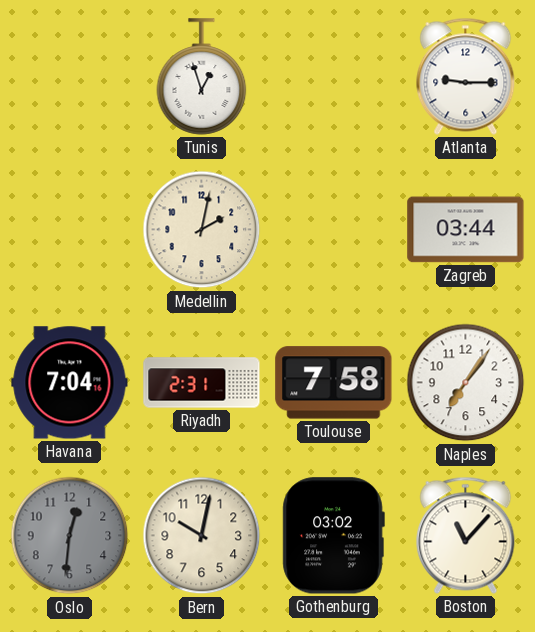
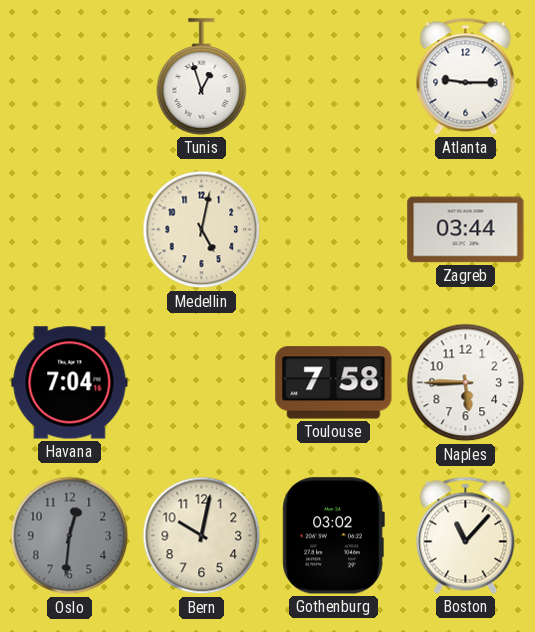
Medellin: 2:02 -> 5:02
Riyadh: 2:31 -> none
Naples: 7:06 -> 5:45
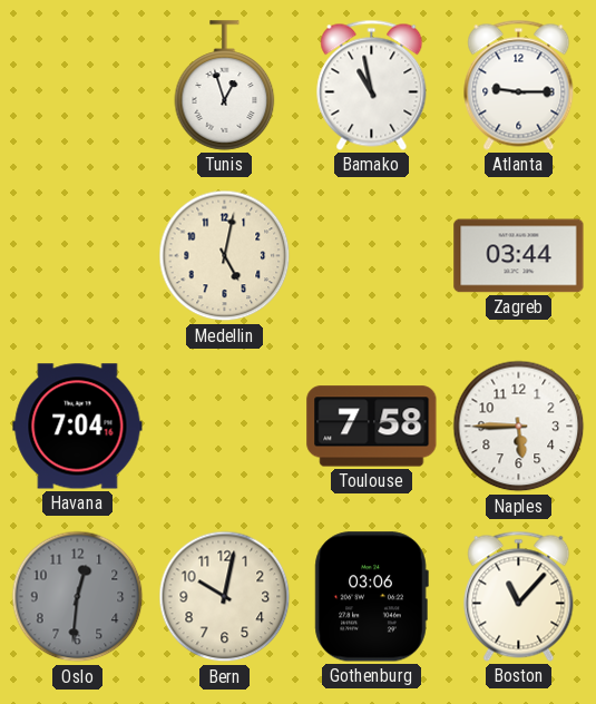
Bamako: none -> 10:58
Gothenburg: 03:02 -> 03:06
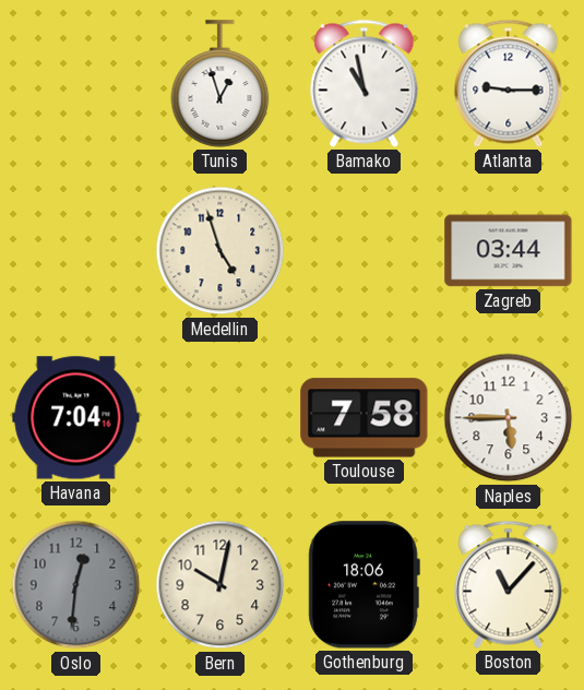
Medellin: 5:02 -> 4:57
Gothenburg: 03:06 -> 18:06
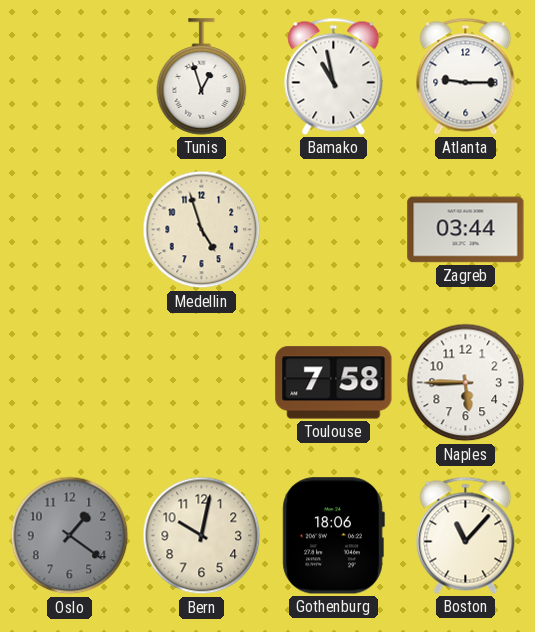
Havana: 7:04 -> none
Oslo: 12:31 -> 1:21
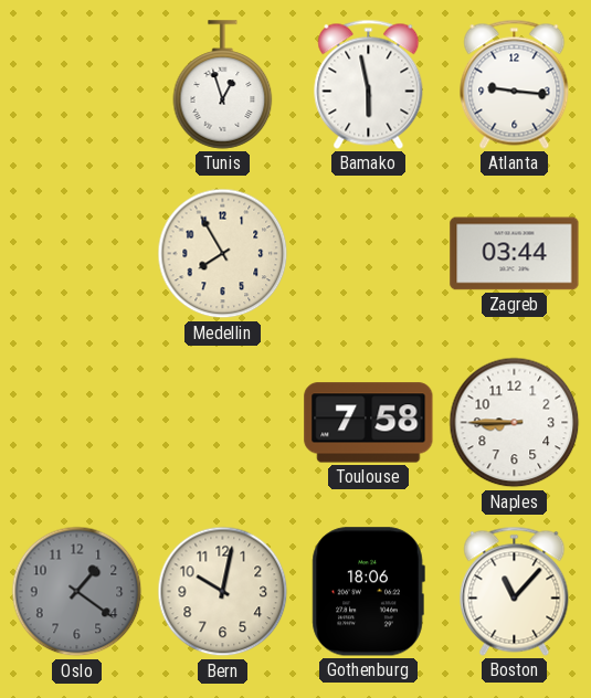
Bamako: 10:58 -> 5:58
Atlanta: 9:15 -> 9:16
Medellin: 4:57 -> 7:55
Naples: 5:45 -> 8:45
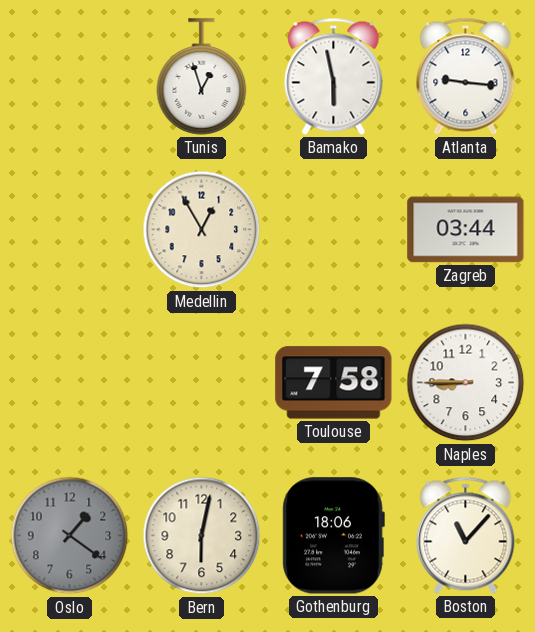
Medellin: 7:55 -> 12:55
Bern: 10:02 -> 6:02
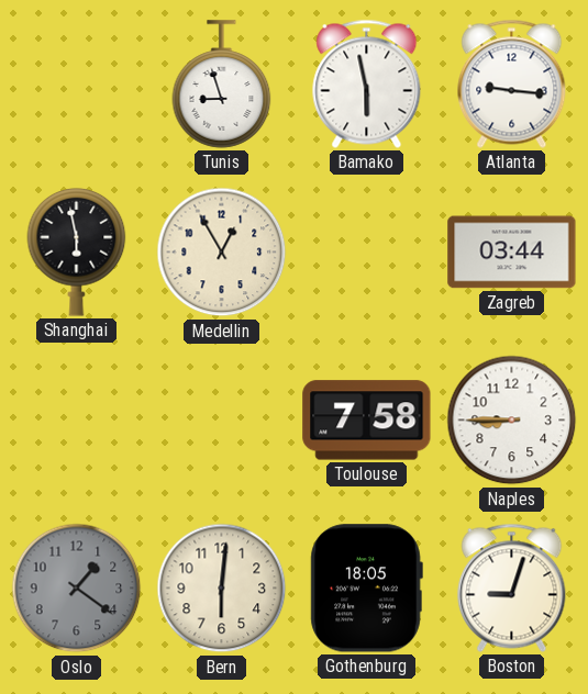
Tunis: 12:57 -> 8:57
Shanghai: none -> 5:58
Bern: 6:02 -> 6:01
Gothenburg: 18:06 -> 18:05
Boston: 11:07 -> 9:03
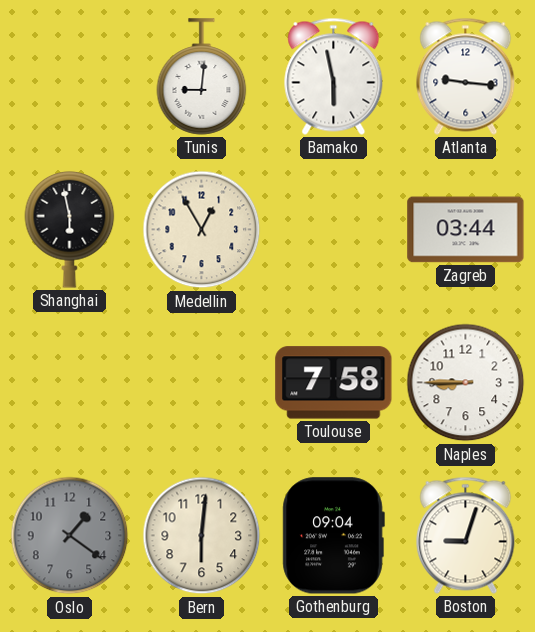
Tunis: 8:57 -> 9:01
Gothenburg: 18:05 -> 09:04
